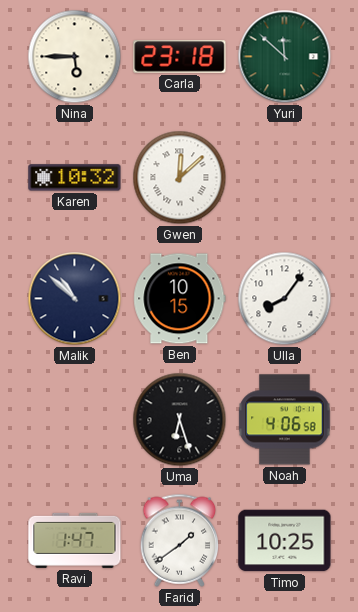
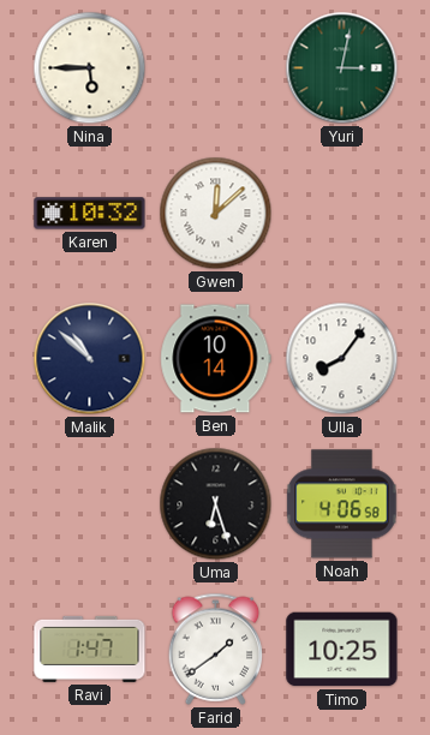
Carla: 23:18 -> none
Yuri: 11:52 -> 3:02
Ben: 10:15 -> 10:14
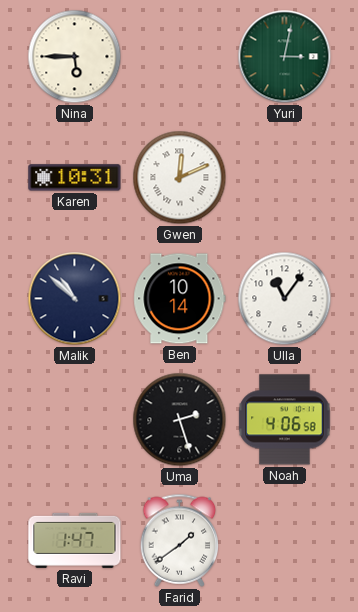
Karen: 10:32 -> 10:31
Gwen: 12:08 -> 12:11
Ulla: 8:06 -> 11:06
Uma: 6:27 -> 2:27
Timo: 10:25 -> none
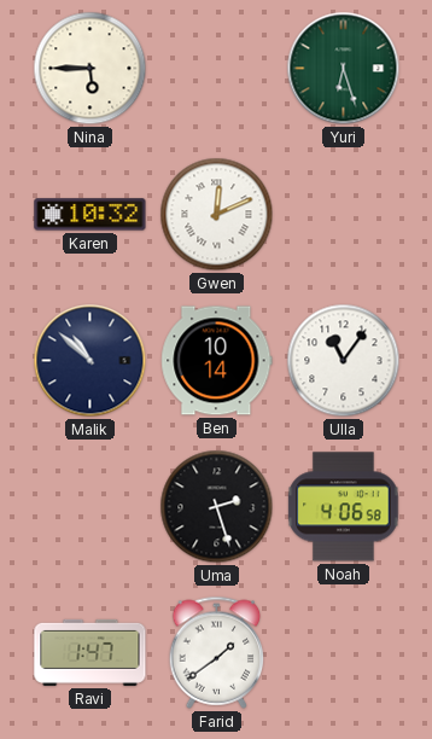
Yuri: 3:02 -> 6:27
Karen: 10:31 -> 10:32
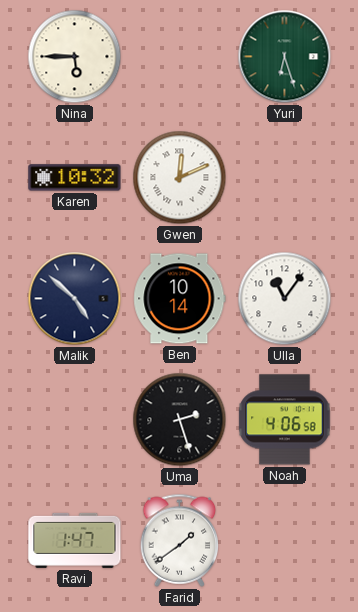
Malik: 10:52 -> 4:52
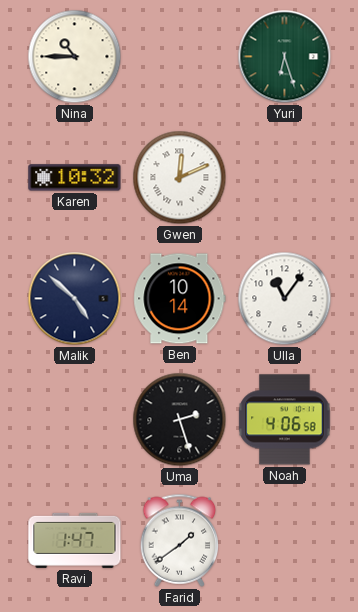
Nina: 5:45 -> 10:45
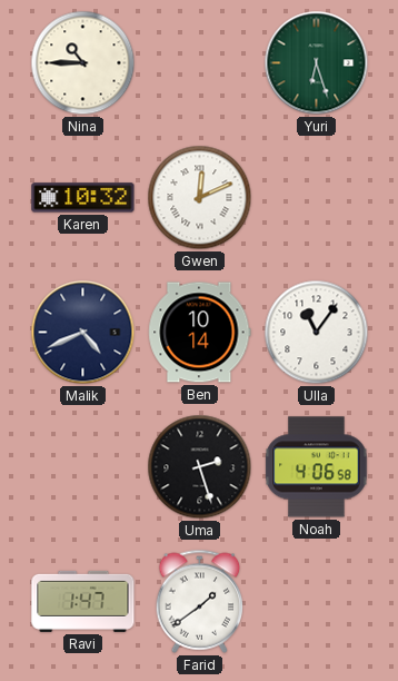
Malik: 4:52 -> 4:41
